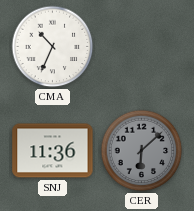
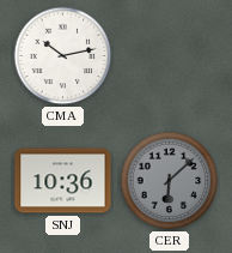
CMA: 10:34 -> 10:13
SNJ: 11:36 -> 10:36
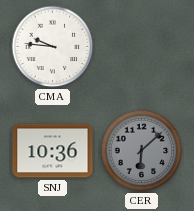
CMA: 10:13 -> 9:46
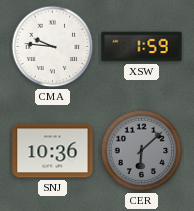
XSW: none -> 1:59
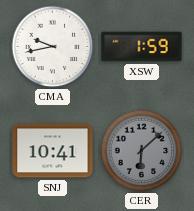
CMA: 9:46 -> 9:43
SNJ: 10:36 -> 10:41
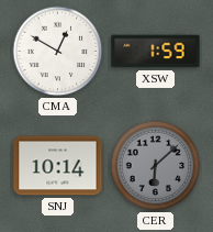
CMA: 9:43 -> 12:50
SNJ: 10:41 -> 10:14
